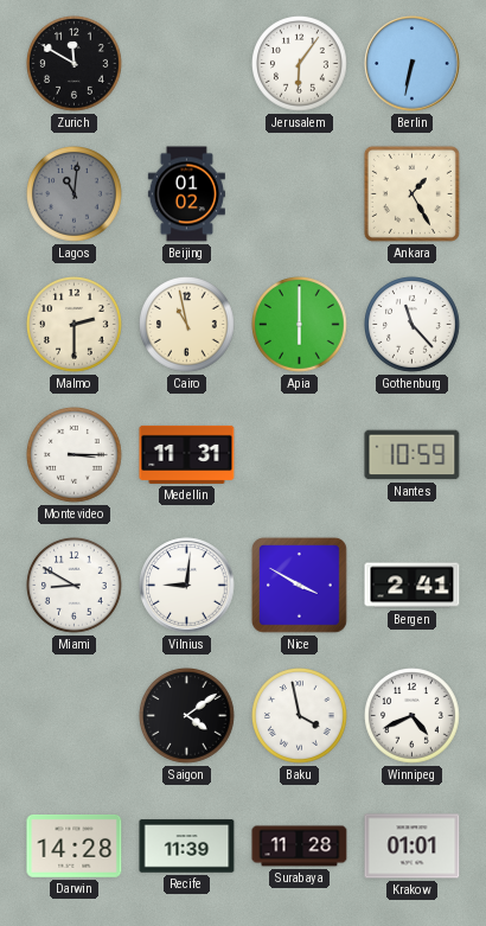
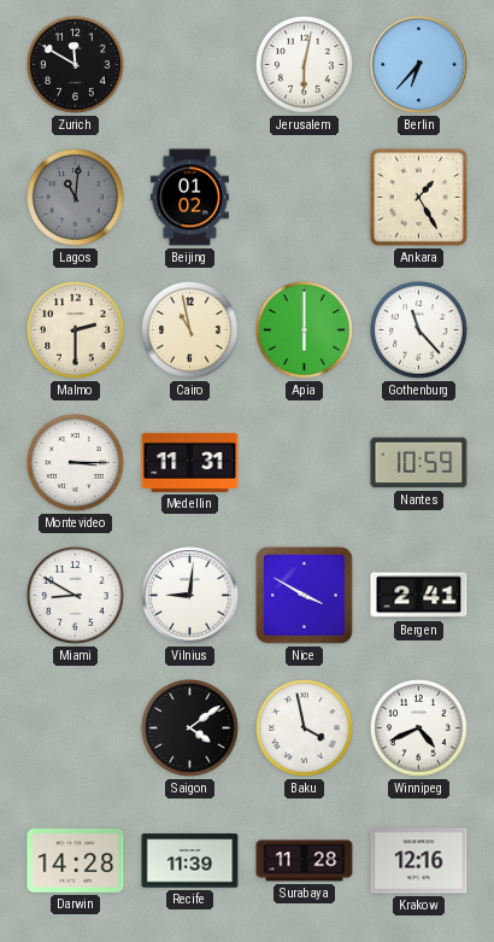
Jerusalem: 6:06 -> 6:02
Berlin: 6:32 -> 6:37
Krakow: 01:01 -> 12:16
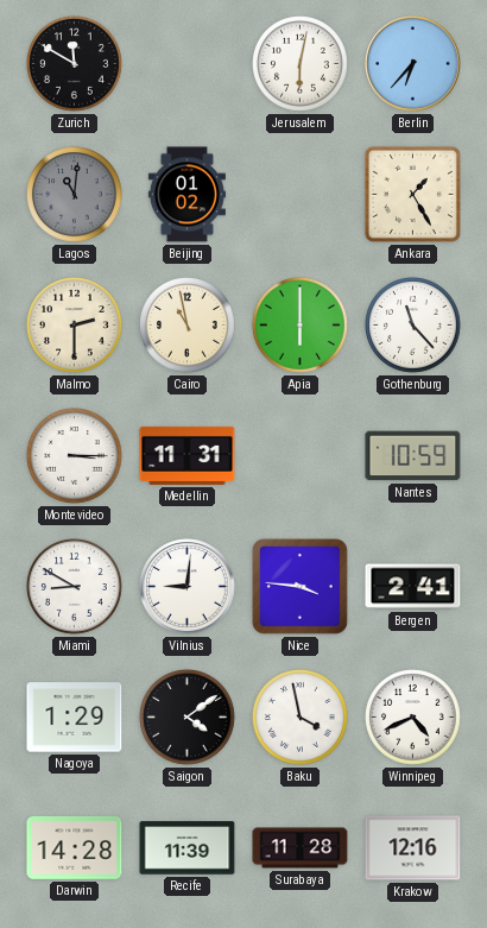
Nice: 3:50 -> 3:46
Nagoya: none -> 1:29
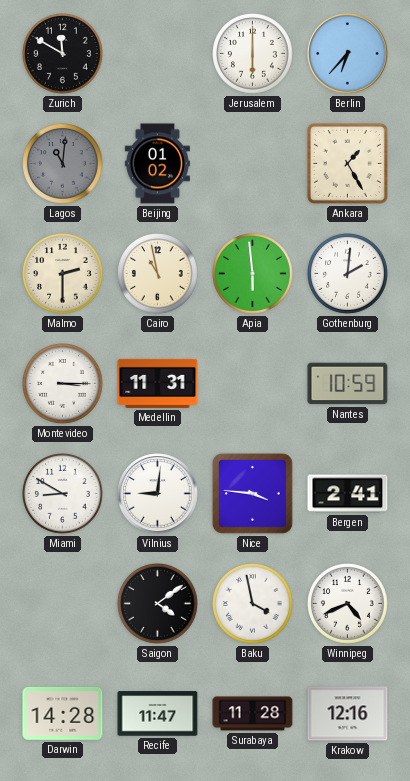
Jerusalem: 6:02 -> 6:00
Apia: 6:00 -> 5:59
Gothenburg: 11:23 -> 2:01
Nagoya: 1:29 -> none
Recife: 11:39 -> 11:47
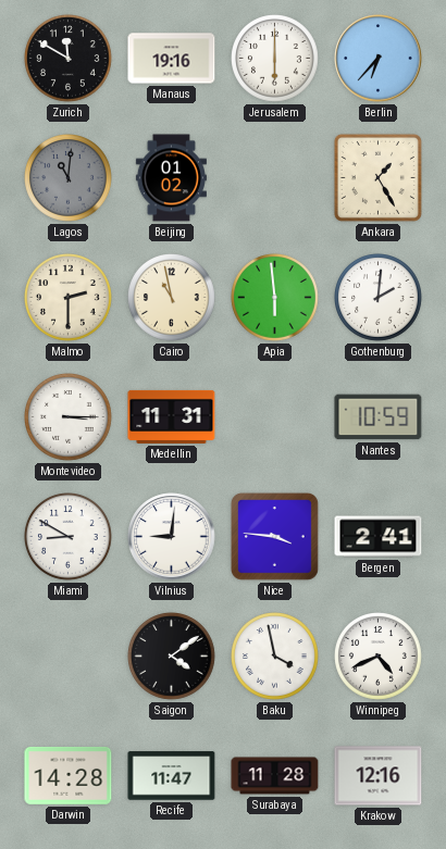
Manaus: none -> 19:16
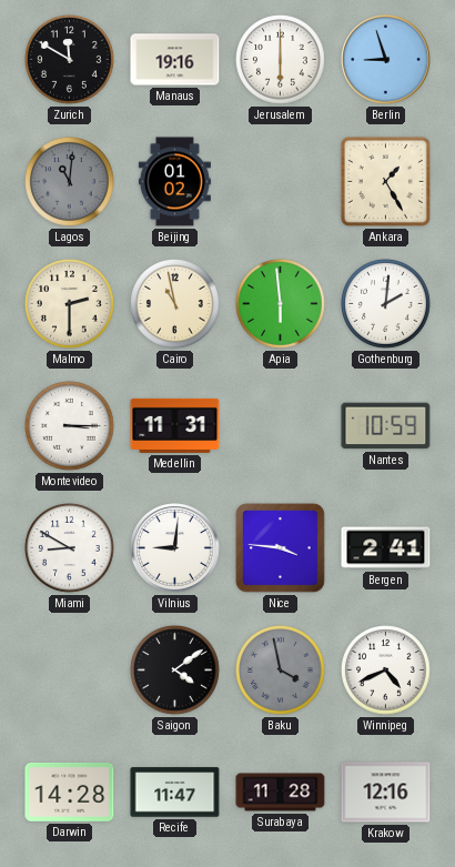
Berlin: 6:37 -> 8:57
Baku dial: white -> grey
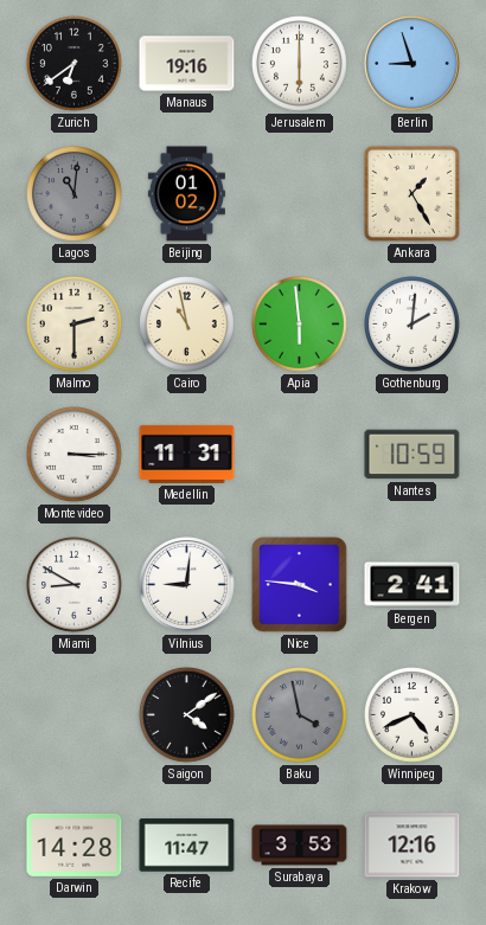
Zurich: 11:50 -> 6:39
Surabaya: 11:28 -> 3:53
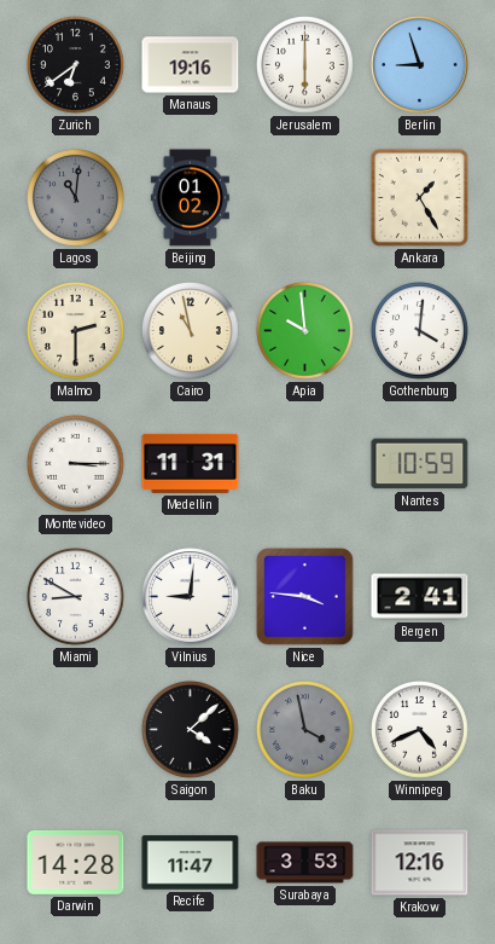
Apia: 5:59 -> 9:59
Gothenburg: 2:01 -> 4:01
Saigon: 4:09 -> 4:08
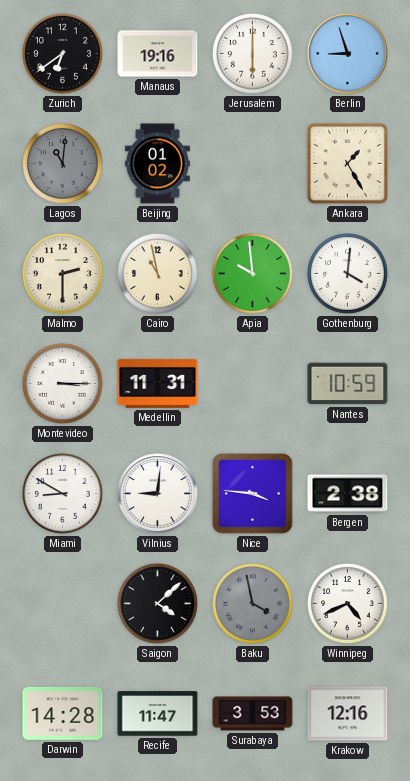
Bergen: 2:41 -> 2:38
